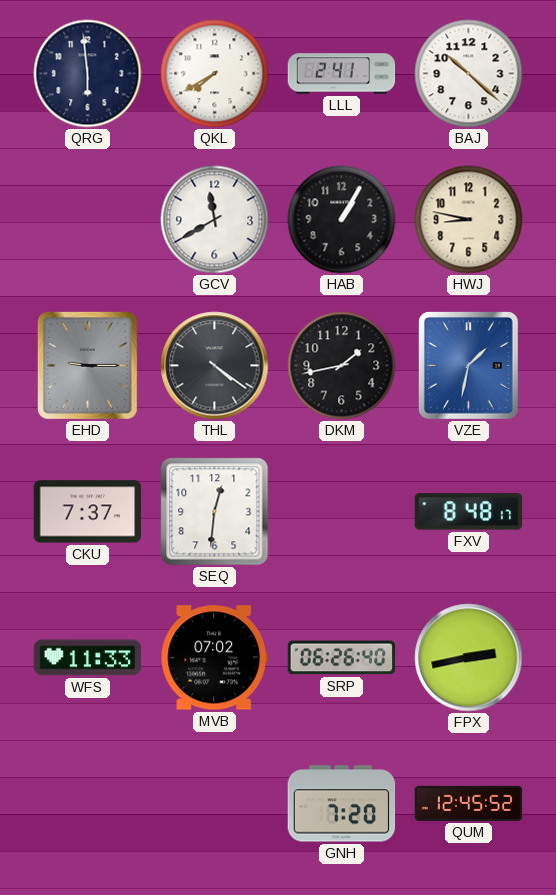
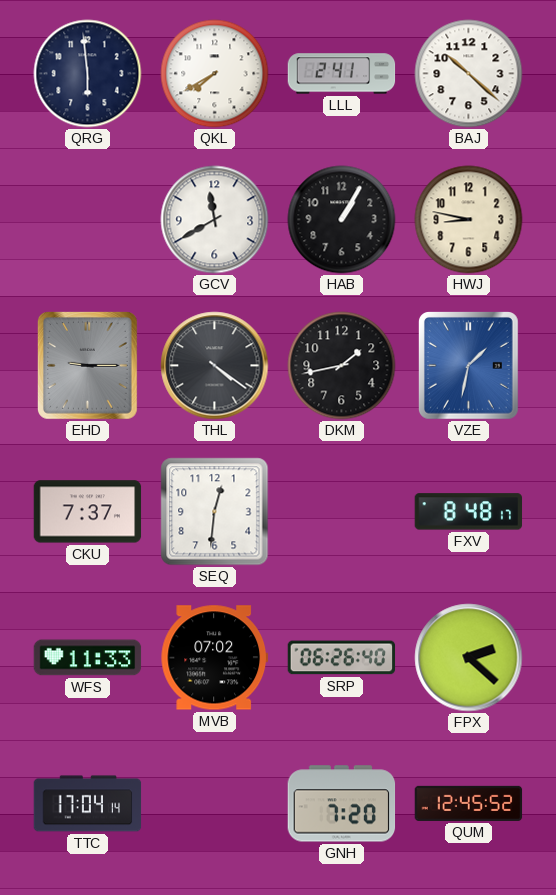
FPX: 2:43 -> 2:22
TTC: none -> 17:04
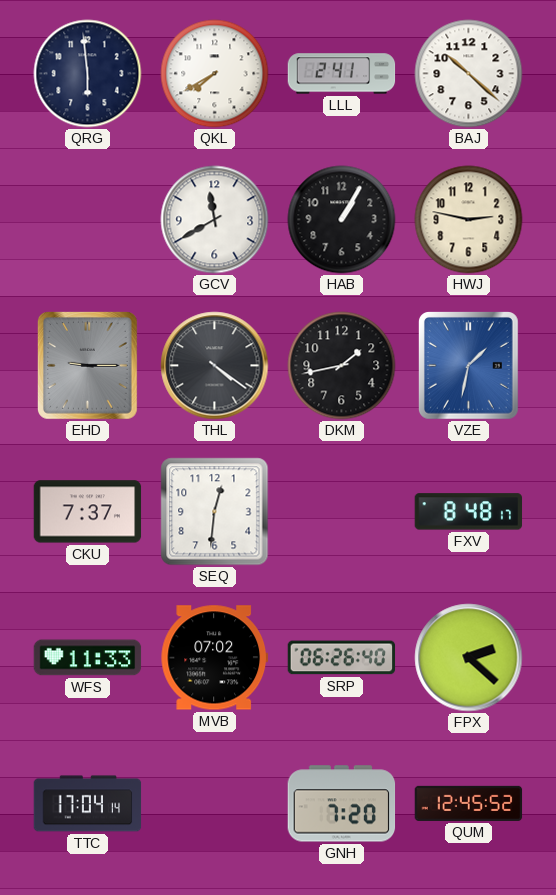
HWJ: 8:47 -> 2:47
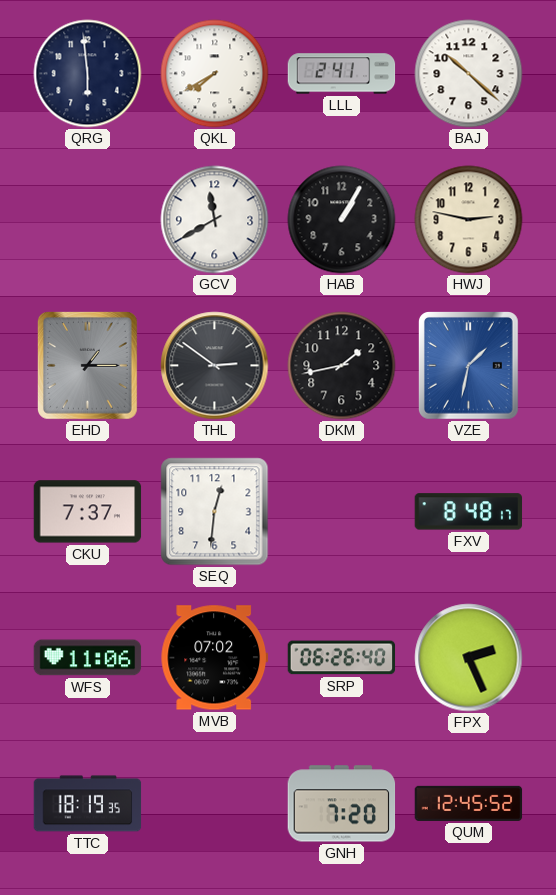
EHD: 9:15 -> 1:15
THL: 4:21 -> 2:51
WFS: 11:33 -> 11:06
FPX: 2:22 -> 2:26
TTC: 17:04 -> 18:19
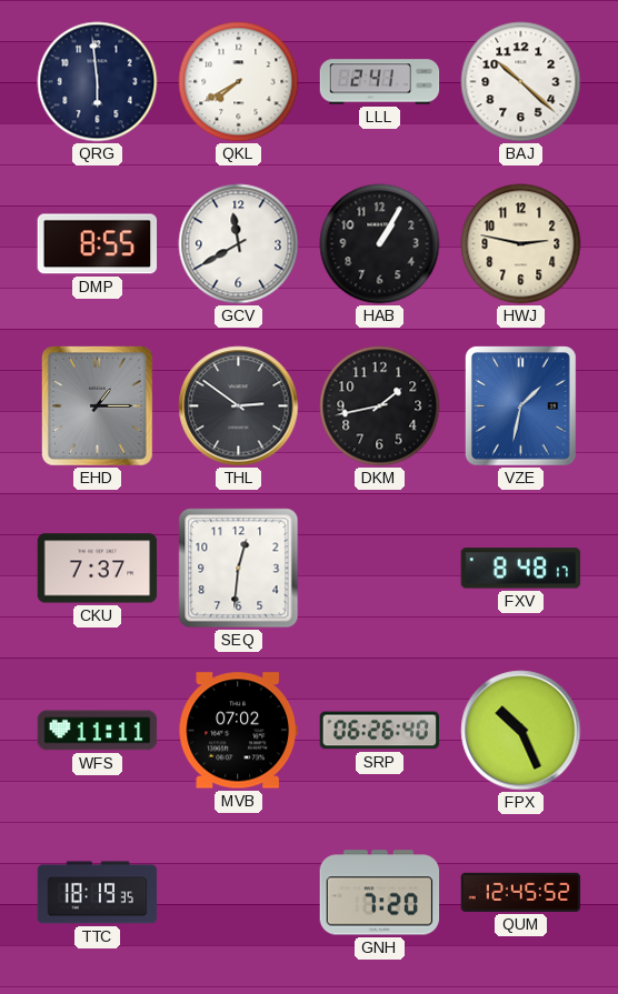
DMP: none -> 8:55
WFS: 11:06 -> 11:11
FPX: 2:26 -> 10:26
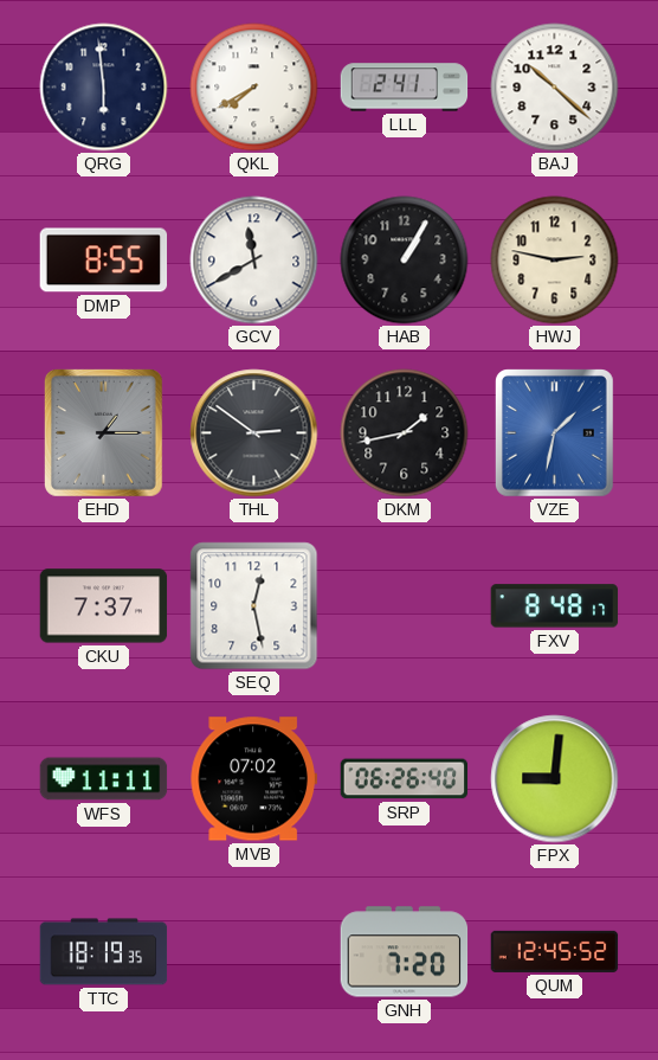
SEQ: 12:31 -> 12:28
FPX: 10:26 -> 9:01
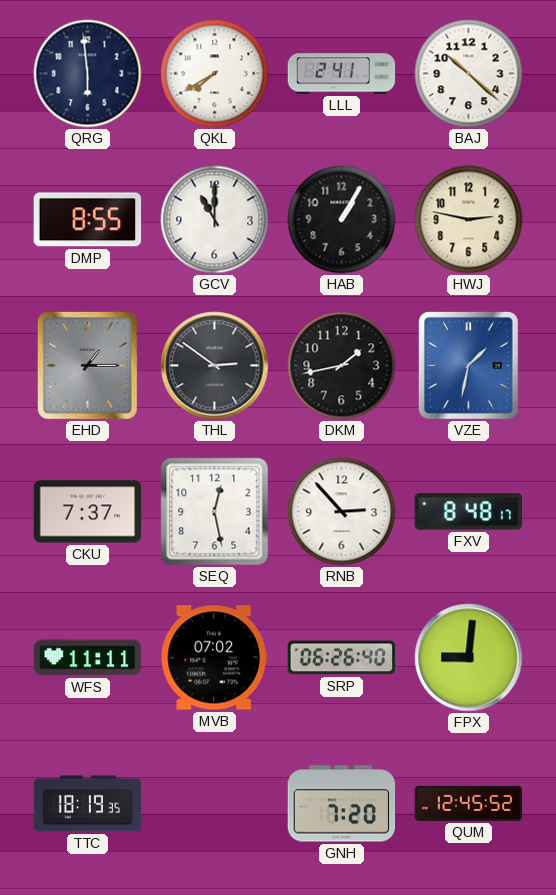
GCV: 11:40 -> 11:00
RNB: none -> 2:53
